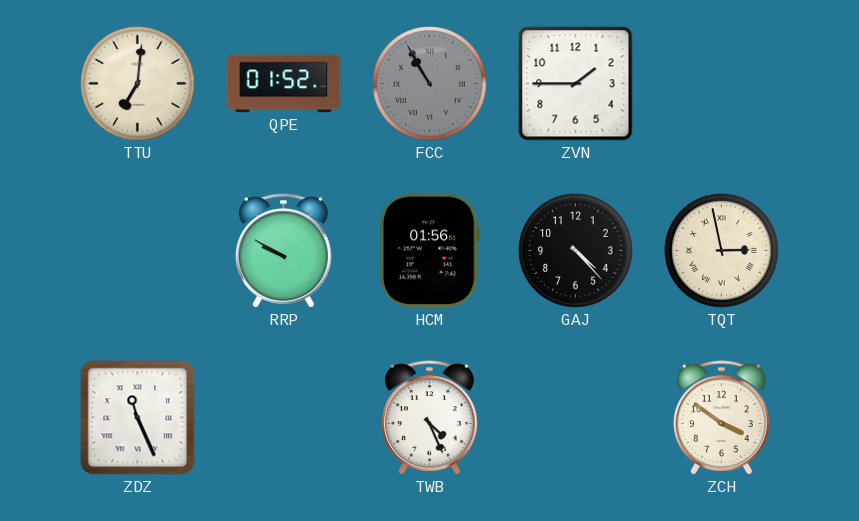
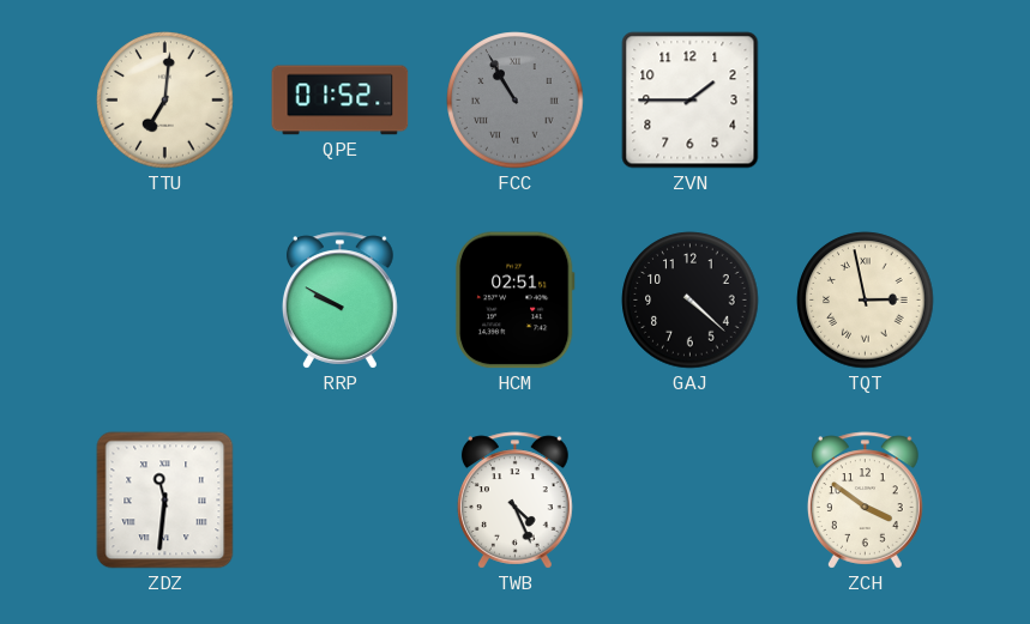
HCM: 01:56 -> 02:51
GAJ: 4:23 -> 4:22
ZDZ: 11:26 -> 11:31
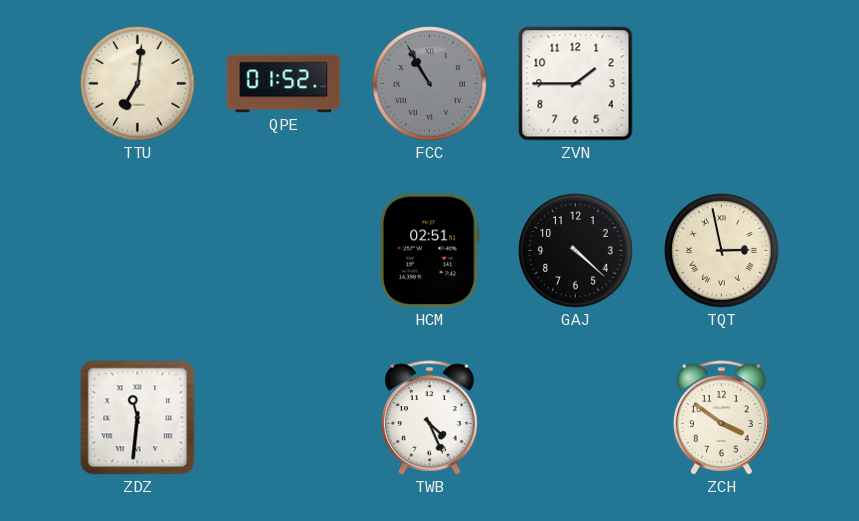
RRP: 9:50 -> none
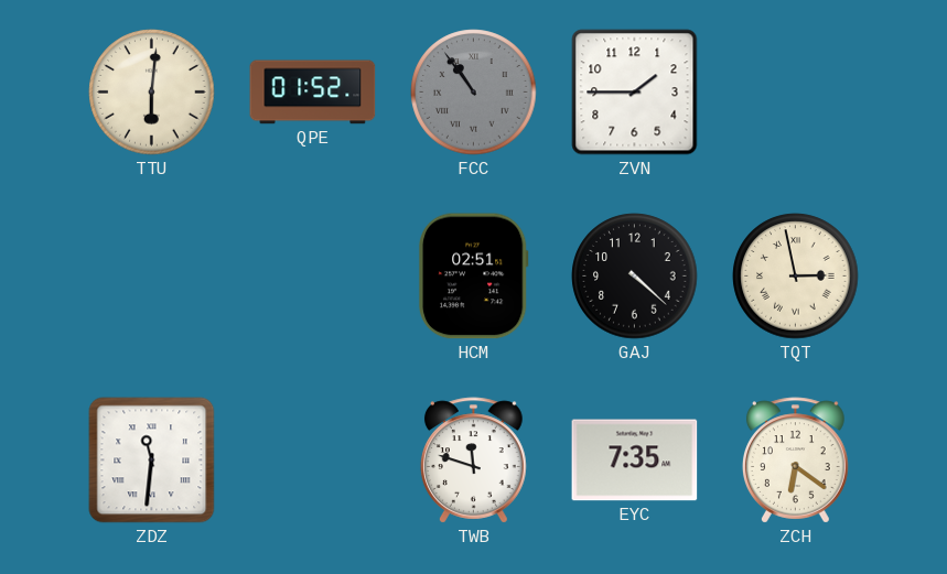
TTU: 7:01 -> 6:01
FCC: 10:55 -> 10:54
TWB: 4:26 -> 11:48
EYC: none -> 7:35
ZCH: 3:51 -> 6:21
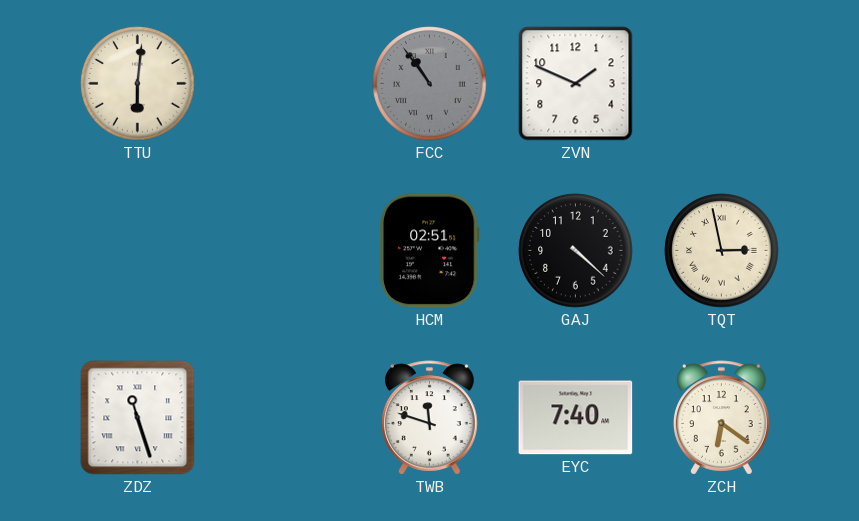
QPE: 01:52 -> none
ZVN: 1:45 -> 1:49
ZDZ: 11:31 -> 11:27
EYC: 7:35 -> 7:40
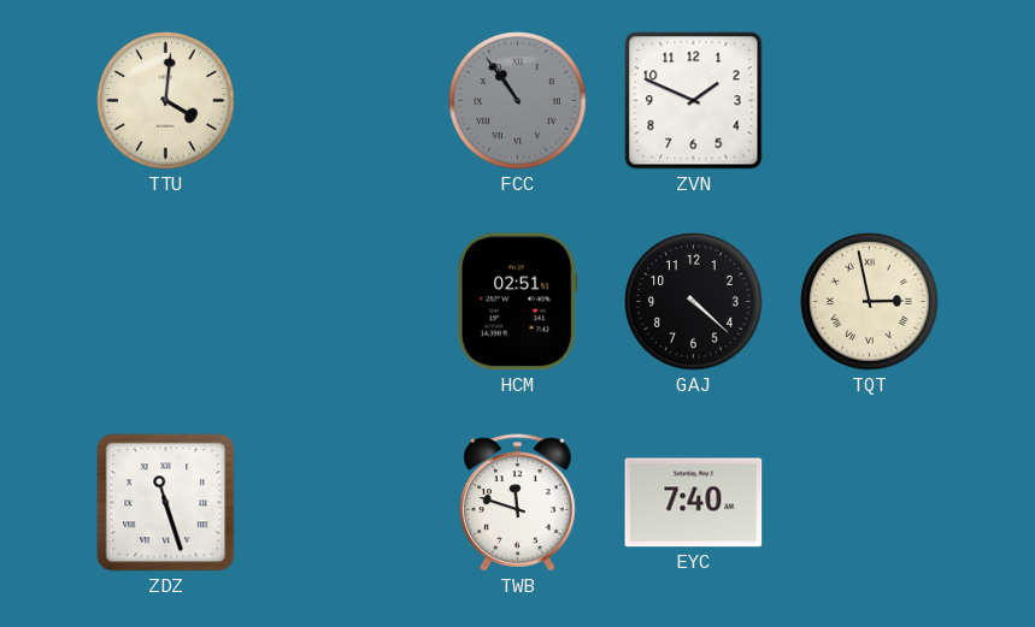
TTU: 6:01 -> 4:01
ZCH: 6:21 -> none
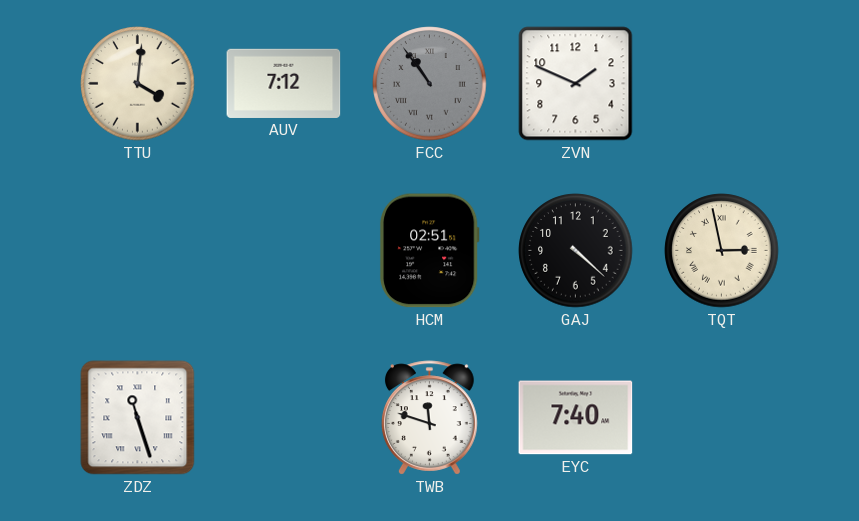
AUV: none -> 7:12
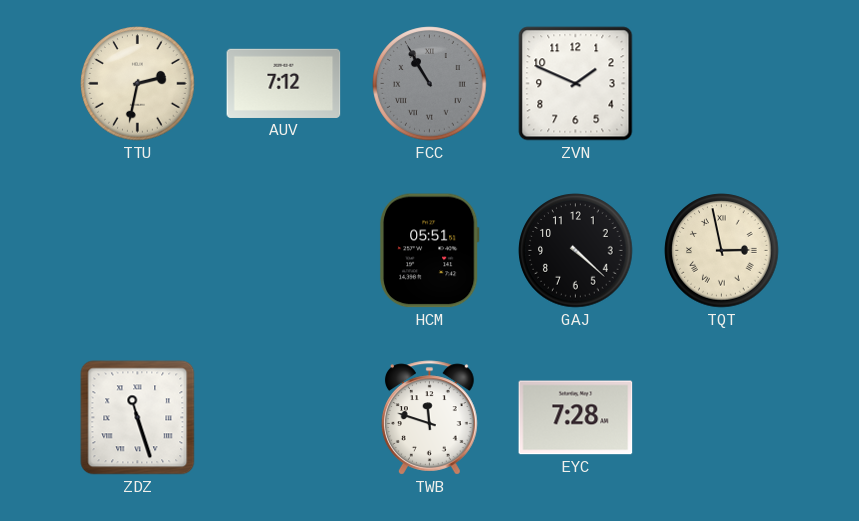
TTU: 4:01 -> 2:32
FCC: 10:54 -> 10:55
HCM: 02:51 -> 05:51
EYC: 7:40 -> 7:28
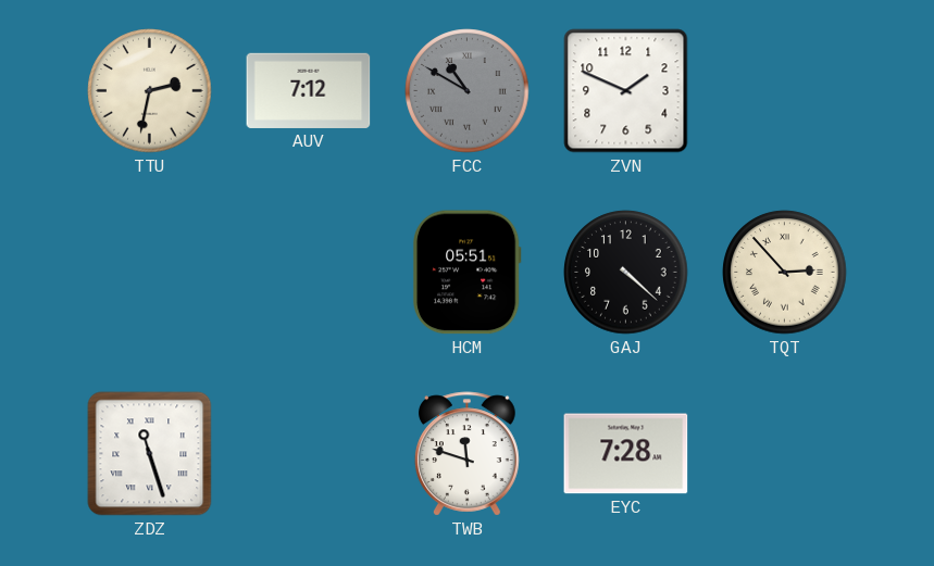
FCC: 10:55 -> 10:50
TQT: 2:58 -> 2:53
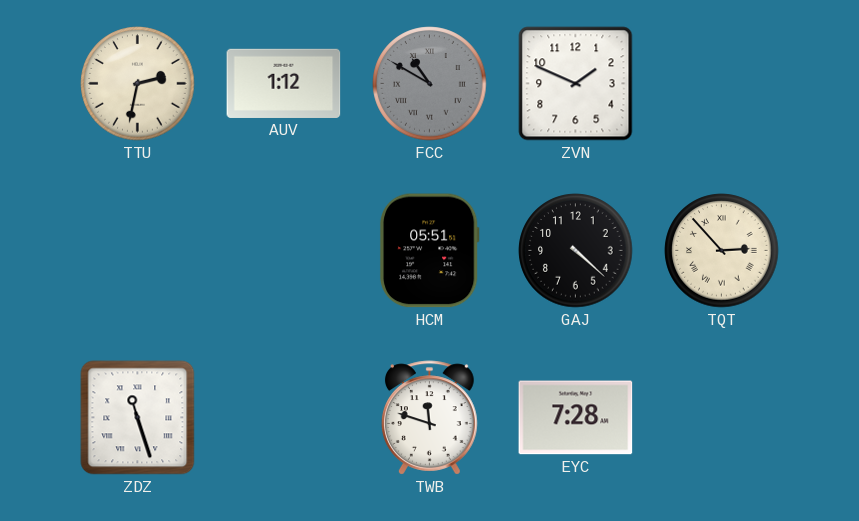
AUV: 7:12 -> 1:12
